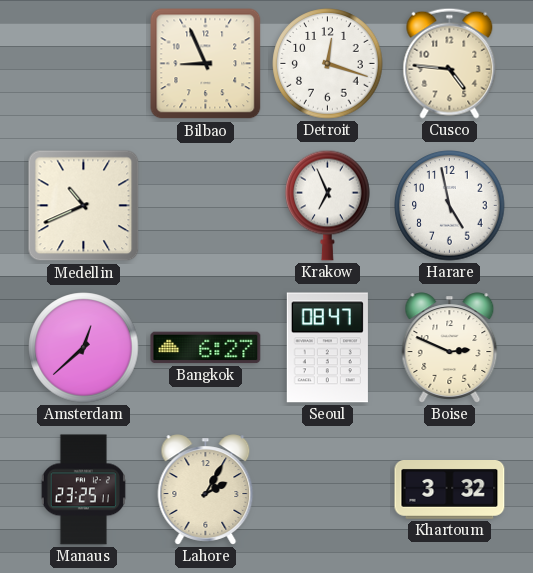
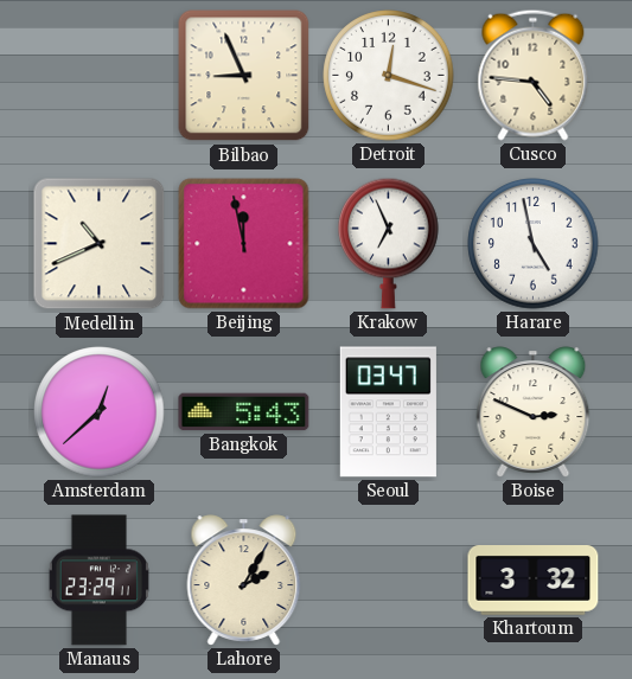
Beijing: none -> 11:58
Bangkok: 6:27 -> 5:43
Seoul: 08:47 -> 03:47
Manaus: 23:25 -> 23:29
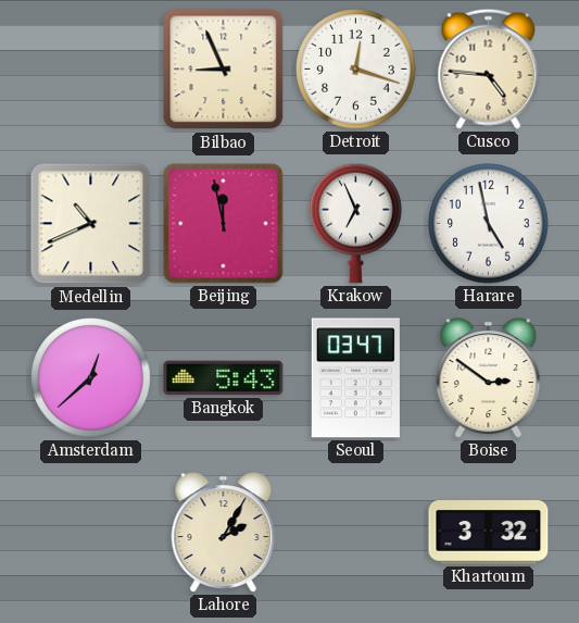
Boise: 2:49 -> 2:51
Manaus: 23:29 -> none
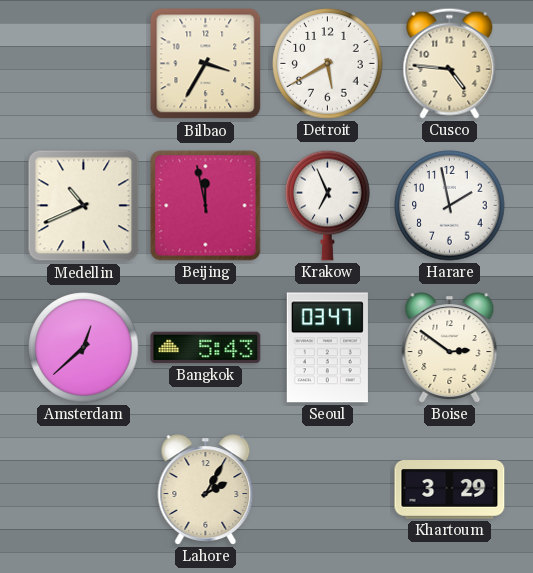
Bilbao: 8:56 -> 3:35
Detroit: 12:18 -> 5:40
Harare: 4:58 -> 1:58
Khartoum: 3:32 -> 3:29
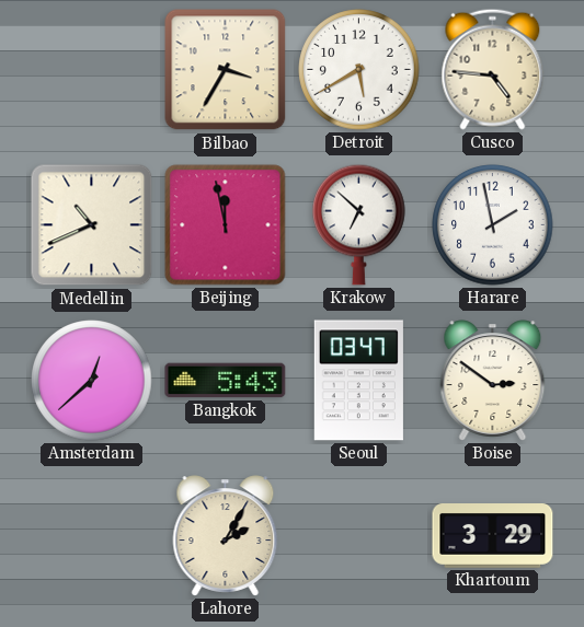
Krakow: 6:56 -> 6:52
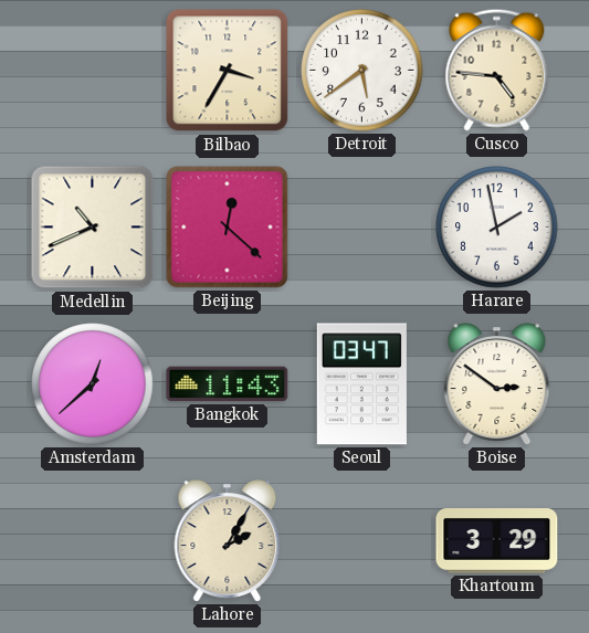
Detroit: 5:40 -> 5:39
Beijing: 11:58 -> 12:22
Krakow: 6:52 -> none
Bangkok: 5:43 -> 11:43
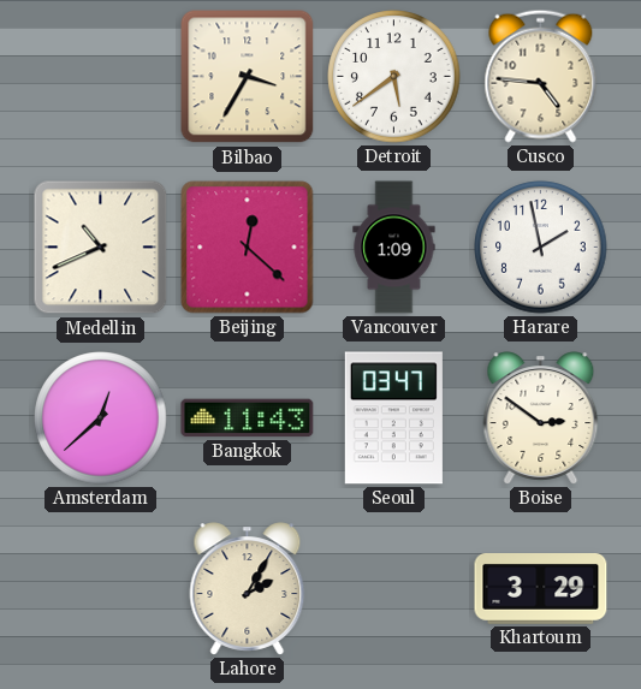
Vancouver: none -> 1:09
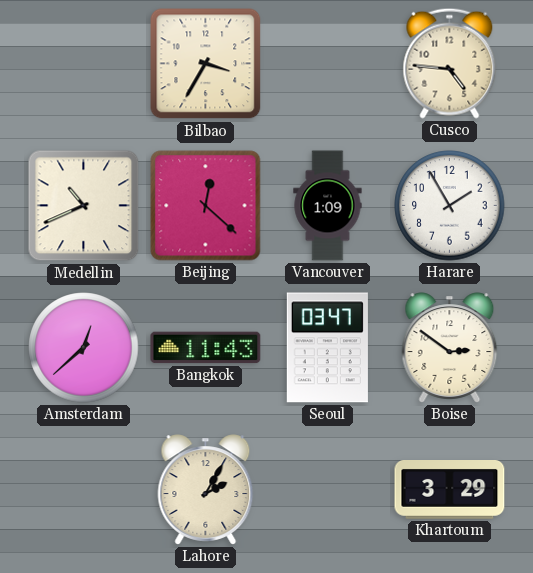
Detroit: 5:39 -> none
Harare: 1:58 -> 1:55
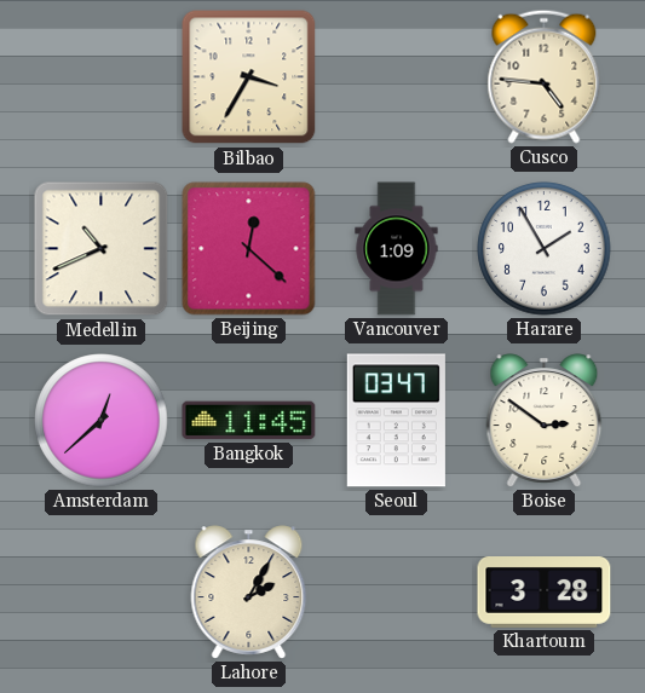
Bangkok: 11:43 -> 11:45
Khartoum: 3:29 -> 3:28
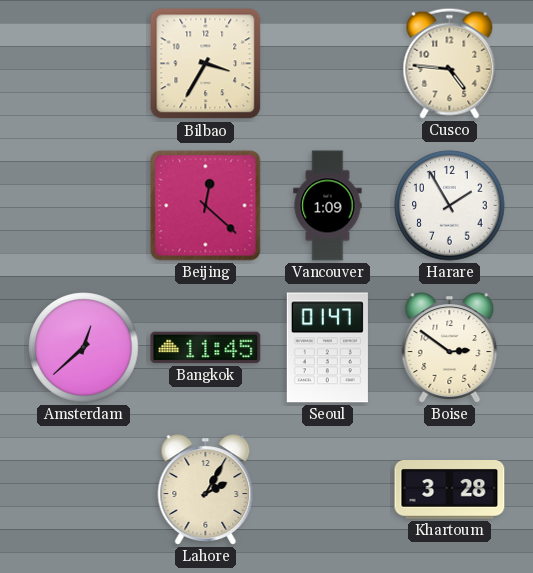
Medellin: 10:41 -> none
Seoul: 03:47 -> 01:47
